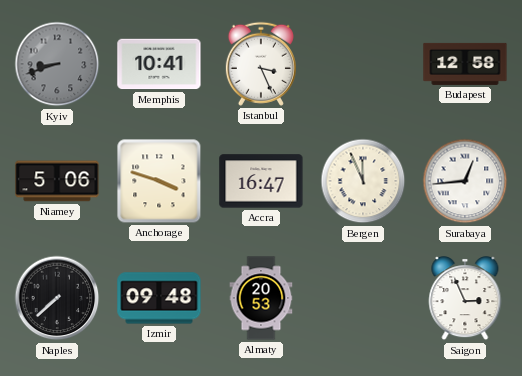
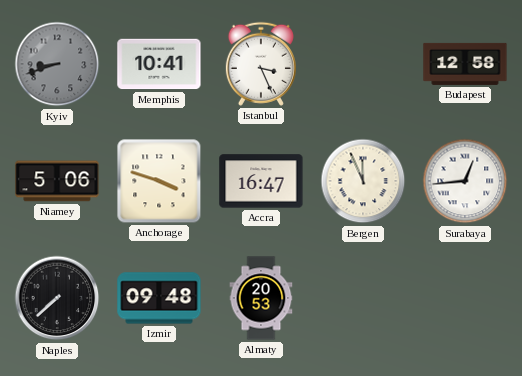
Saigon: 2:56 -> none
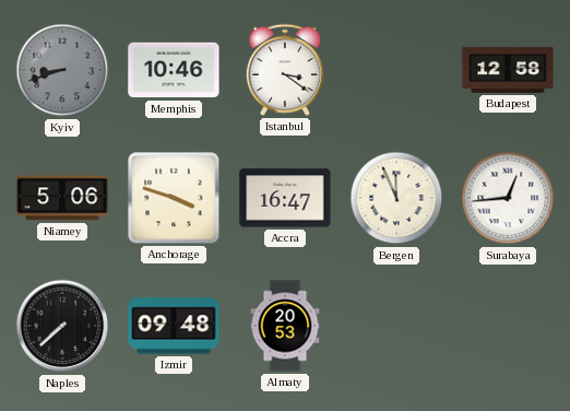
Memphis: 10:41 -> 10:46
Istanbul: 3:26 -> 3:21
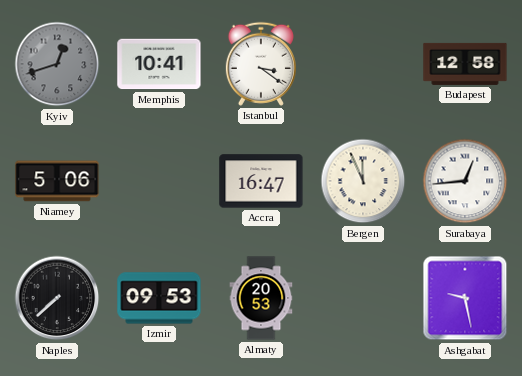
Kyiv: 8:42 -> 12:42
Memphis: 10:46 -> 10:41
Anchorage: 3:48 -> none
Izmir: 09:48 -> 09:53
Ashgabat: none -> 9:28
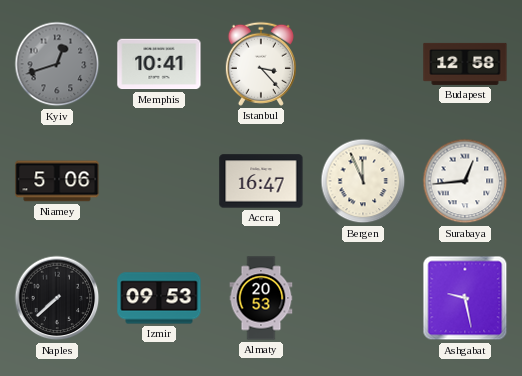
Istanbul: 3:21 -> 3:23
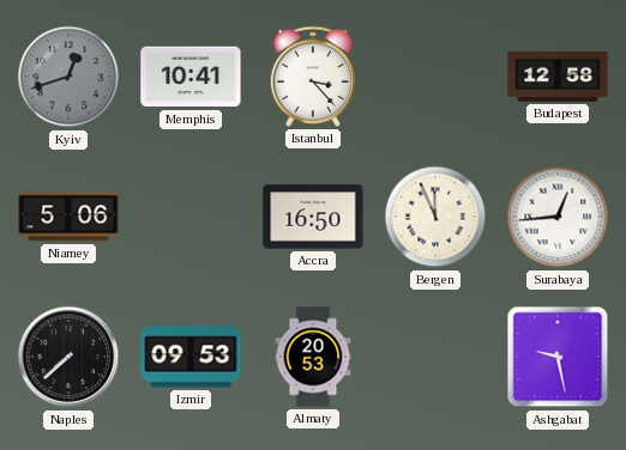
Accra: 16:47 -> 16:50
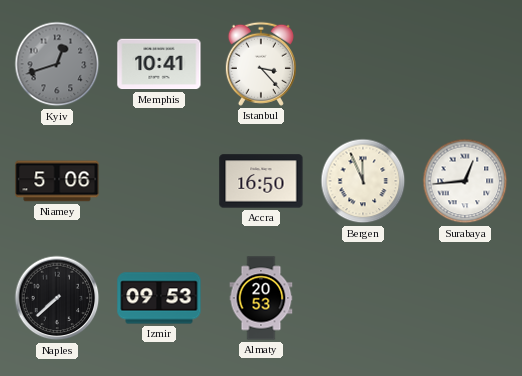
Budapest: 12:58 -> none
Ashgabat: 9:28 -> none
